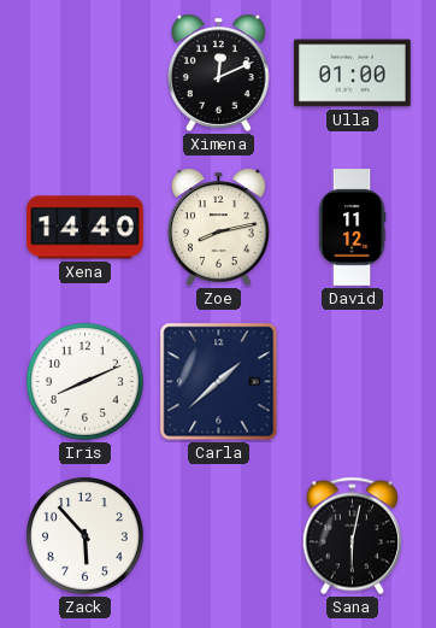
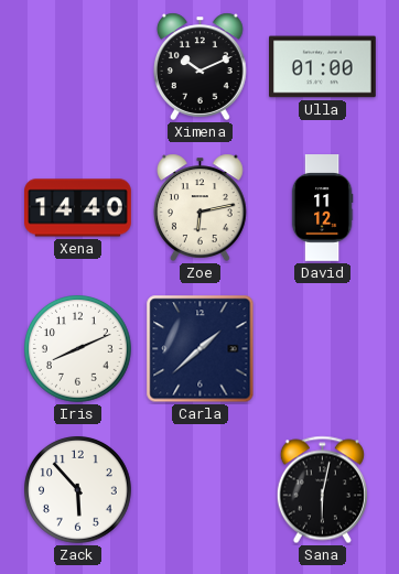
Ximena: 12:11 -> 10:11
Zoe: 8:13 -> 6:13
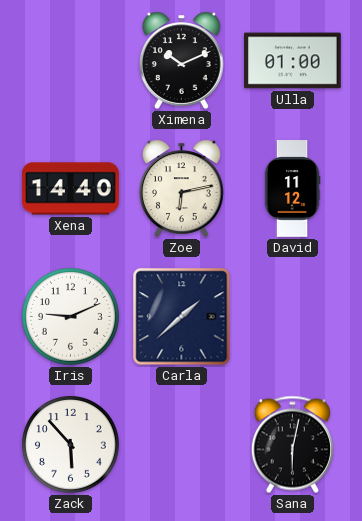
Iris: 8:11 -> 9:11
